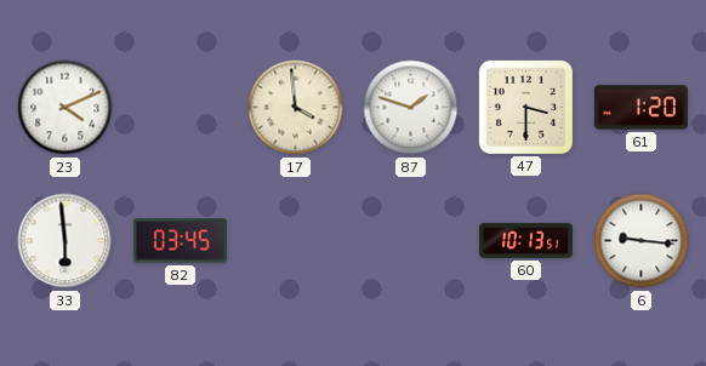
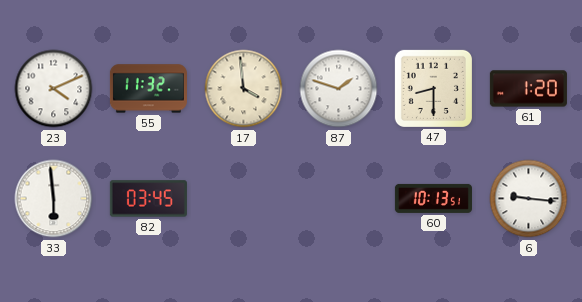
55: none -> 11:32
47: 3:30 -> 8:30
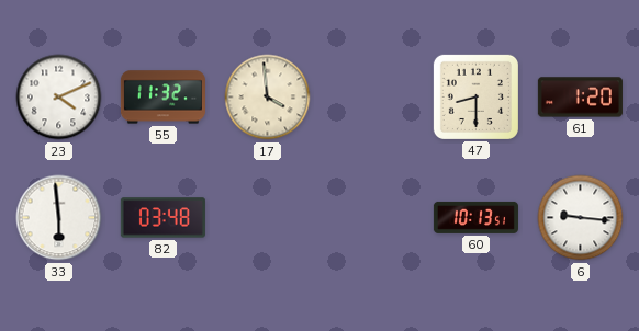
87: 1:48 -> none
82: 03:45 -> 03:48
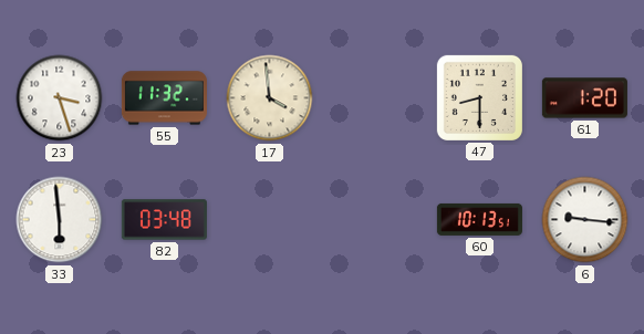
23: 4:11 -> 3:27
